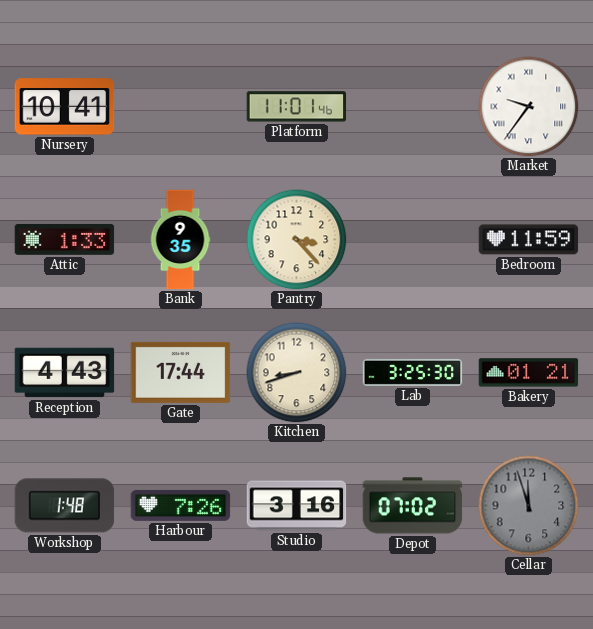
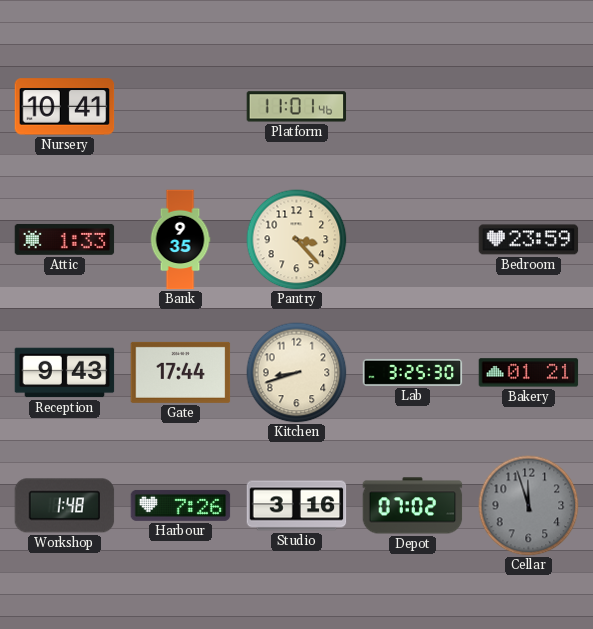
Market: 9:36 -> none
Bedroom: 11:59 -> 23:59
Reception: 4:43 -> 9:43
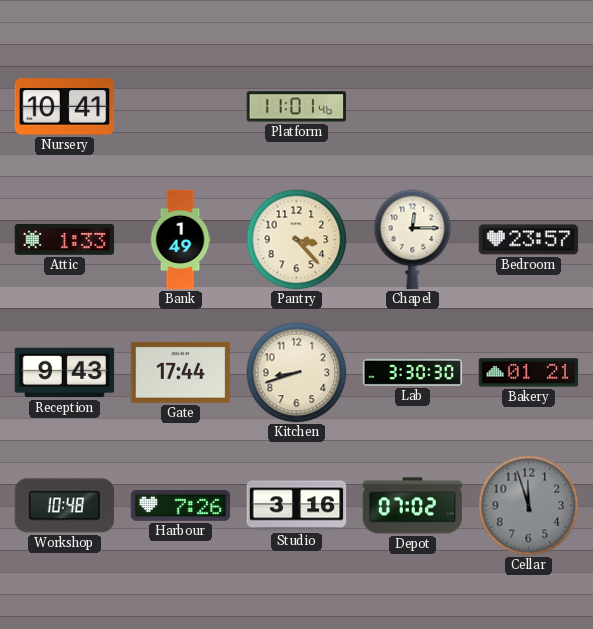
Bank: 9:35 -> 1:49
Chapel: none -> 12:15
Bedroom: 23:59 -> 23:57
Lab: 3:25 -> 3:30
Workshop: 1:48 -> 10:48
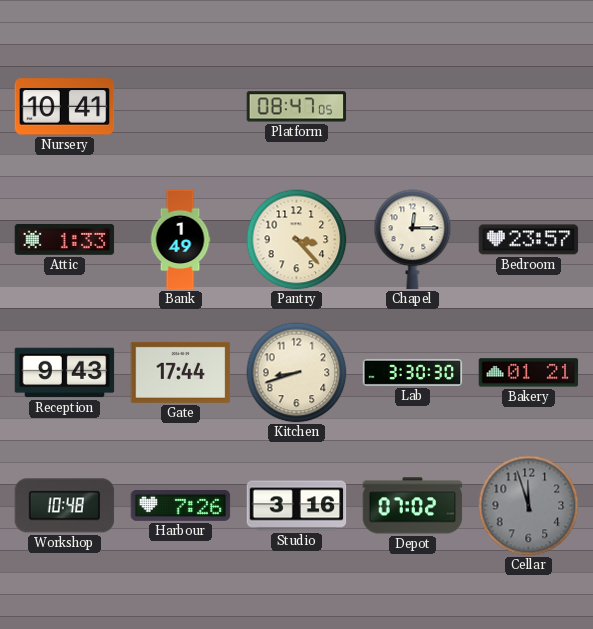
Platform: 11:01 -> 08:47
